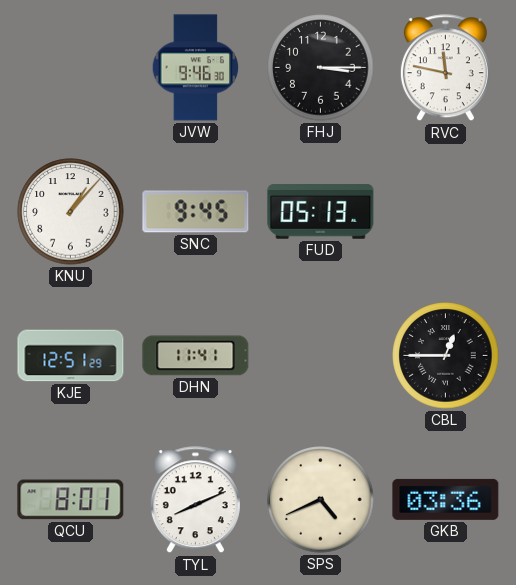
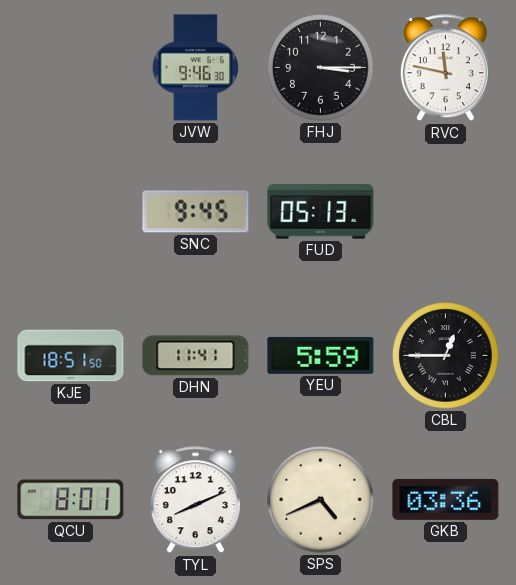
KNU: 1:07 -> none
KJE: 12:51 -> 18:51
YEU: none -> 5:59
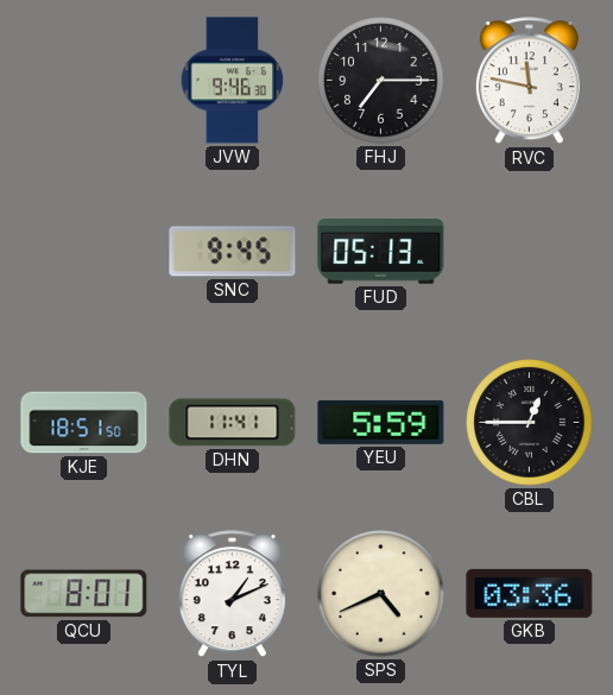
FHJ: 3:15 -> 7:15
TYL: 8:11 -> 1:11
